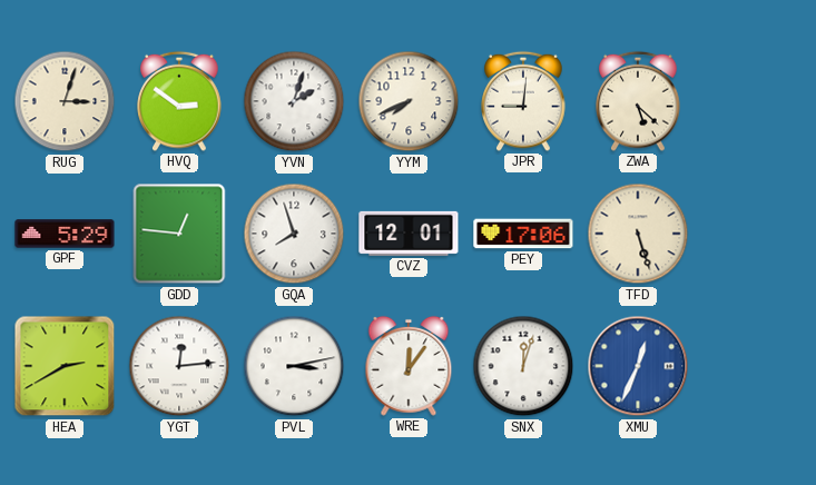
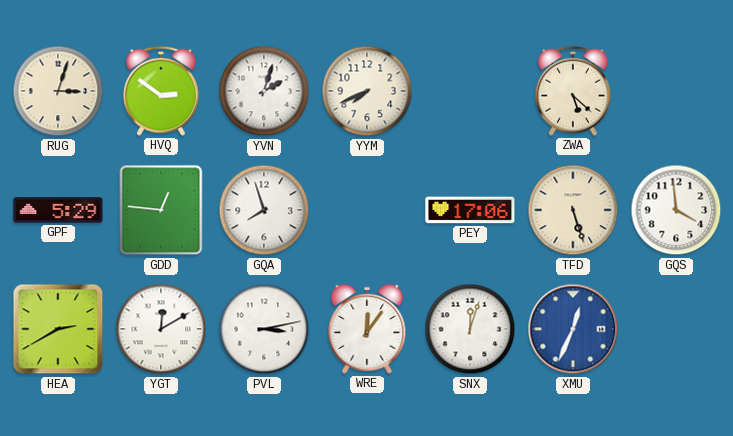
JPR: 9:01 -> none
CVZ: 12:01 -> none
GQS: none -> 3:59
YGT: 12:14 -> 12:10
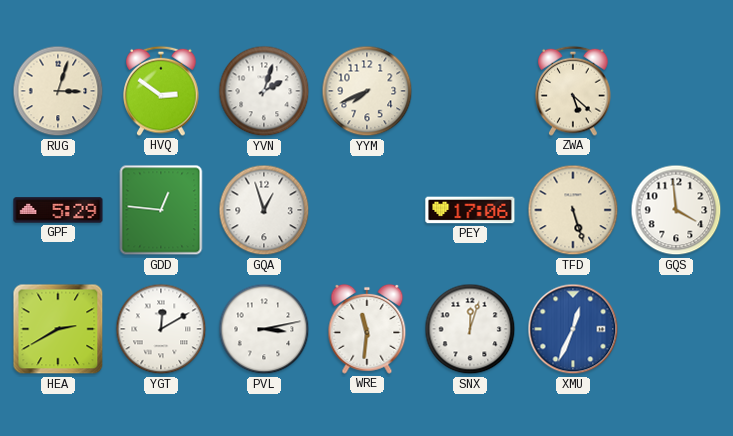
GQA: 7:57 -> 12:57
WRE: 12:06 -> 11:31
